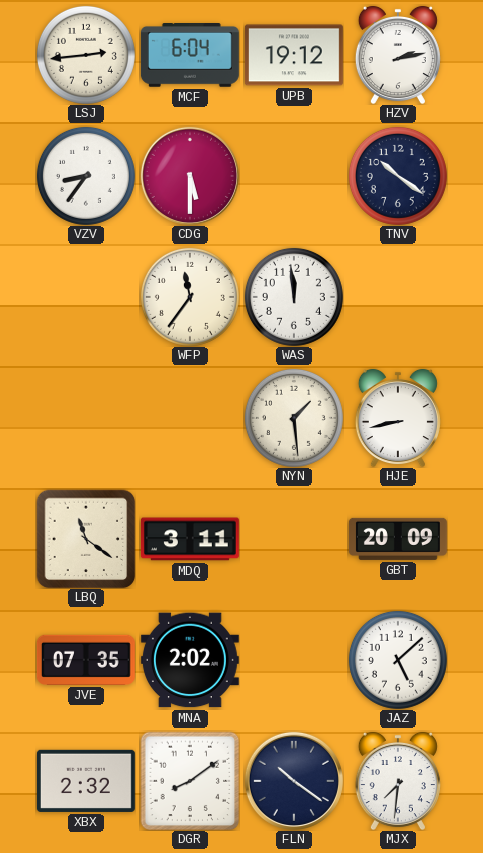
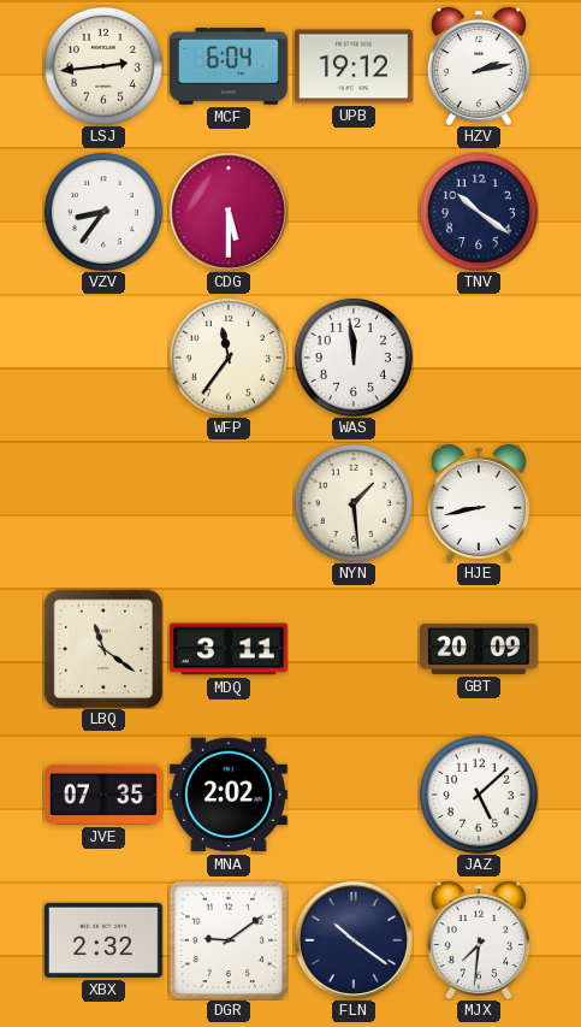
DGR: 8:09 -> 9:09
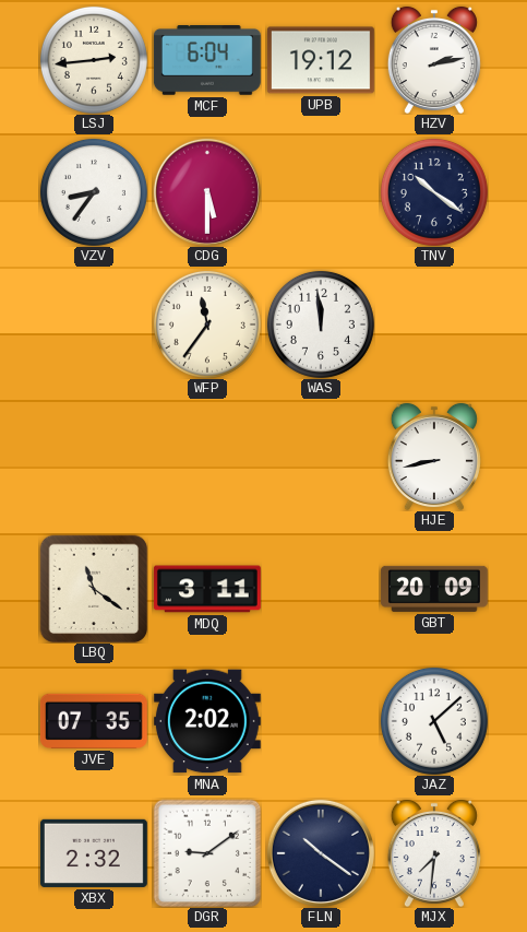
NYN: 1:29 -> none
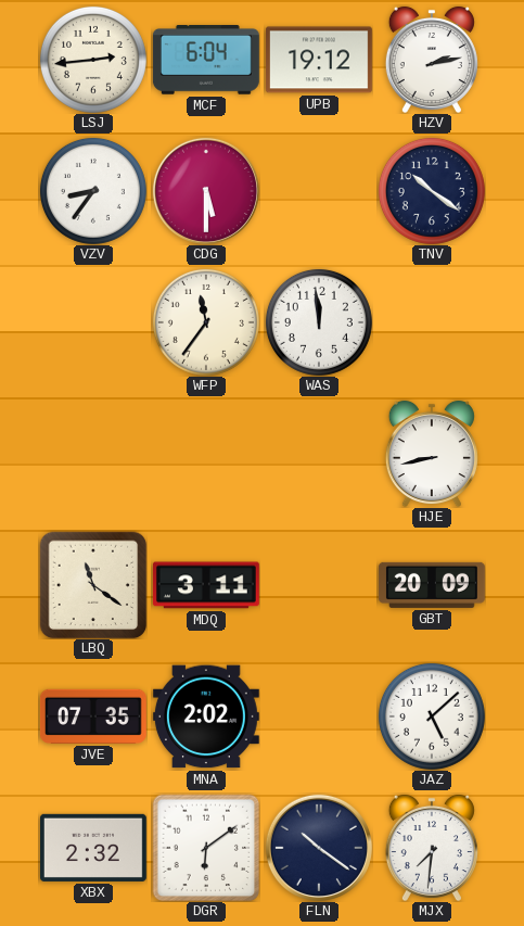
DGR: 9:09 -> 6:09
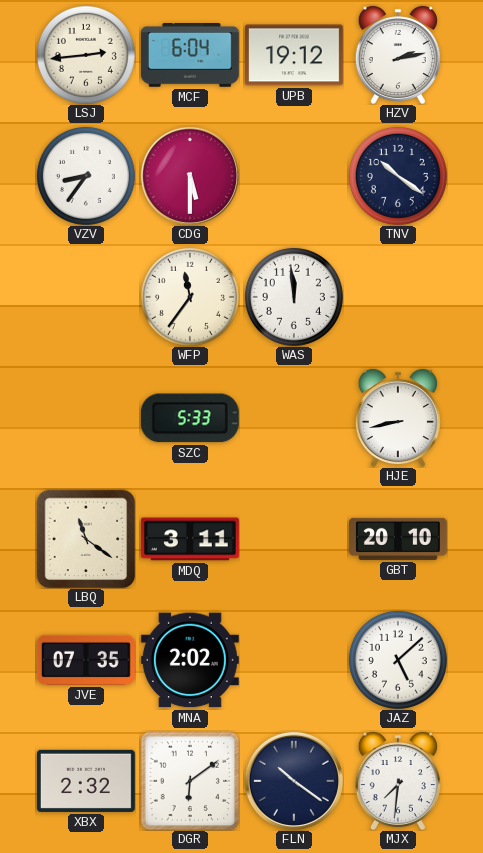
SZC: none -> 5:33
GBT: 20:09 -> 20:10
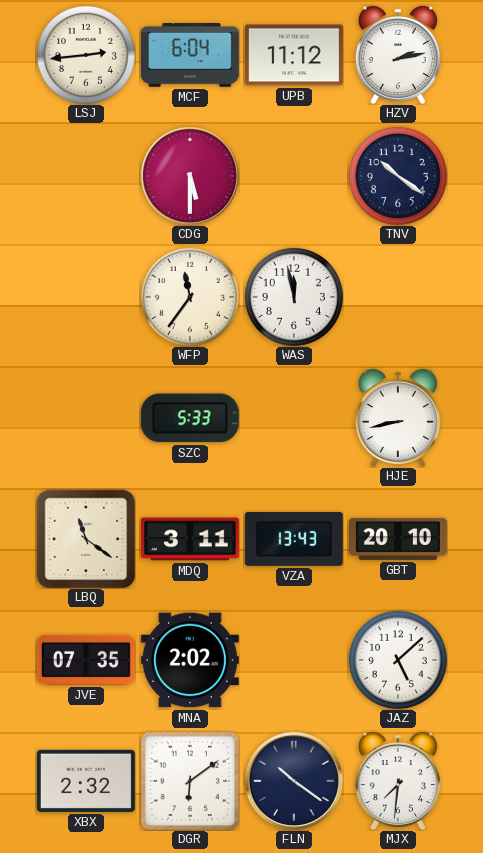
UPB: 19:12 -> 11:12
VZV: 8:36 -> none
WAS: 11:59 -> 11:58
VZA: none -> 13:43
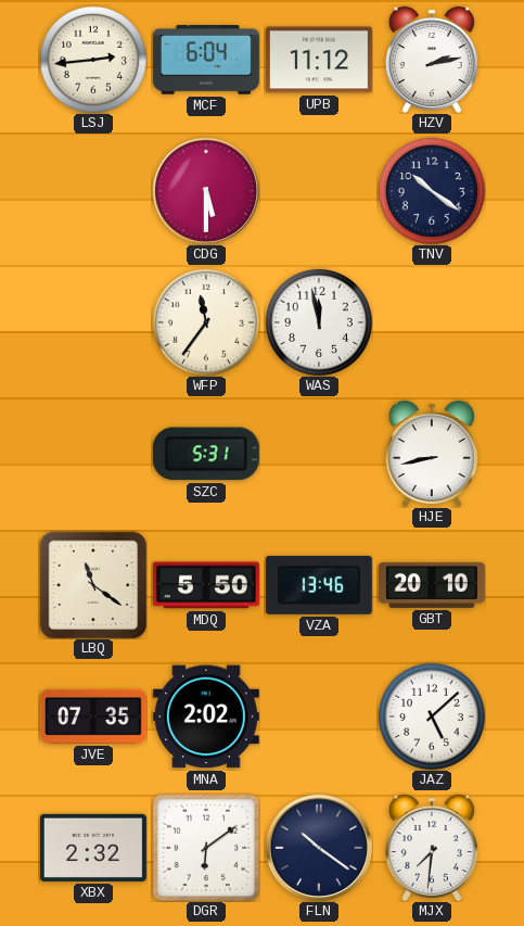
SZC: 5:33 -> 5:31
MDQ: 3:11 -> 5:50
VZA: 13:43 -> 13:46
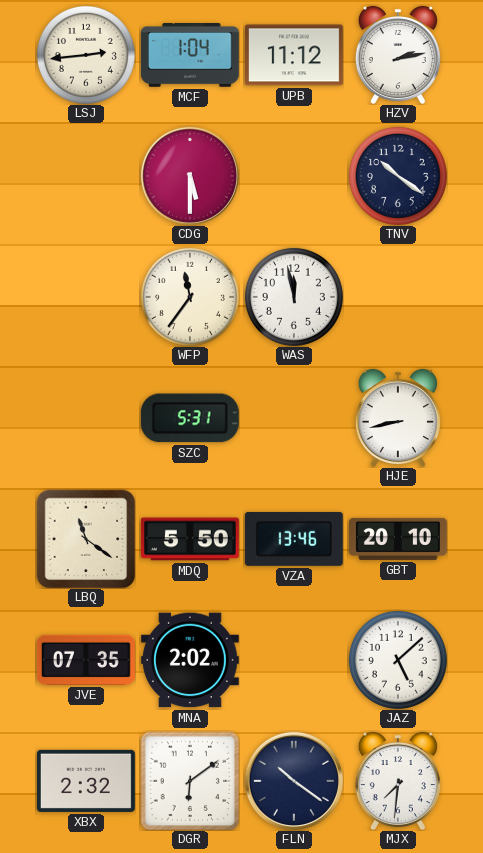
MCF: 6:04 -> 1:04
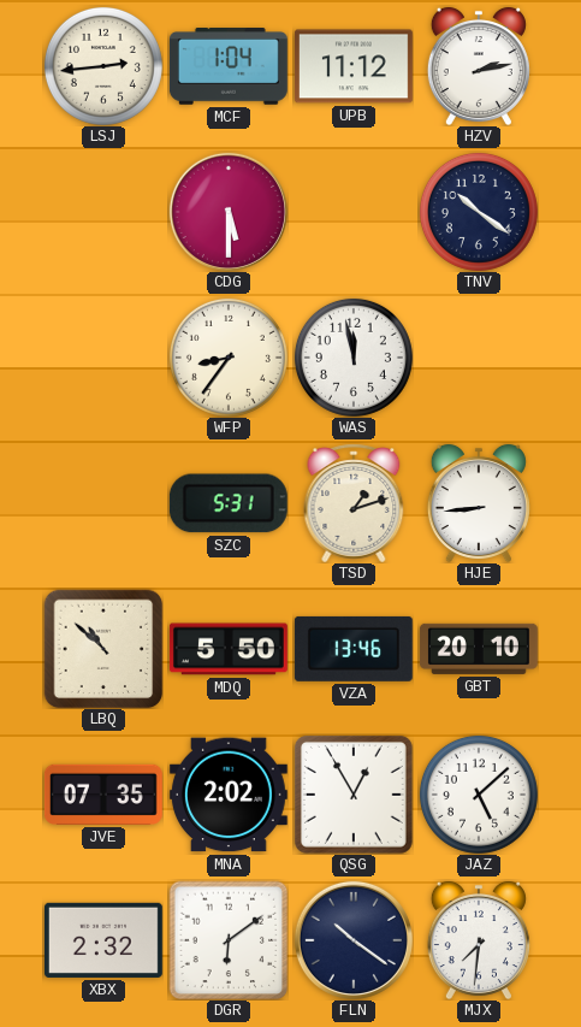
WFP: 11:36 -> 8:36
TSD: none -> 1:12
HJE: 8:43 -> 8:44
LBQ: 11:21 -> 10:52
QSG: none -> 12:55
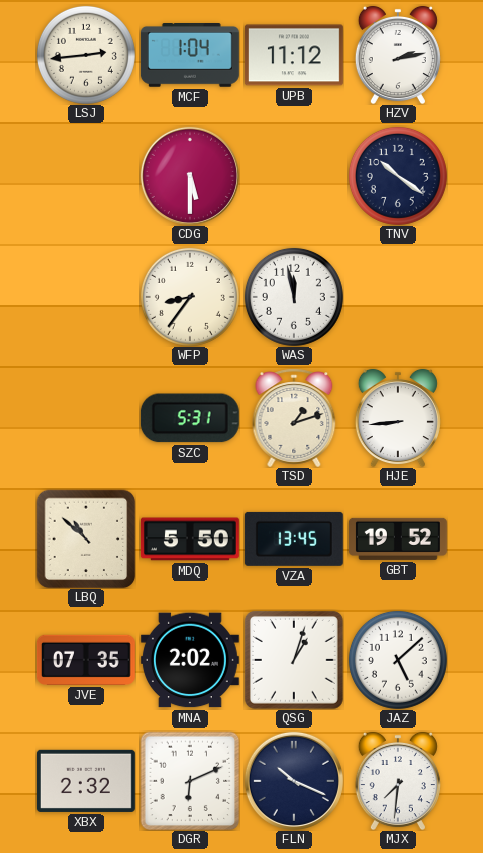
VZA: 13:46 -> 13:45
GBT: 20:10 -> 19:52
QSG: 12:55 -> 1:03
DGR: 6:09 -> 6:11
FLN: 10:21 -> 10:19
